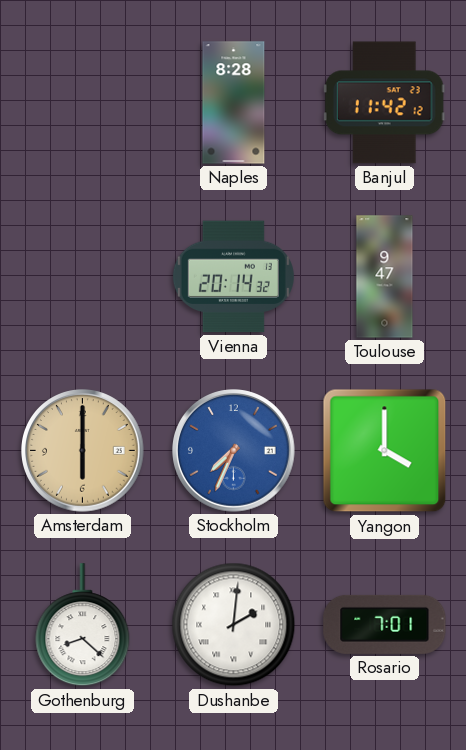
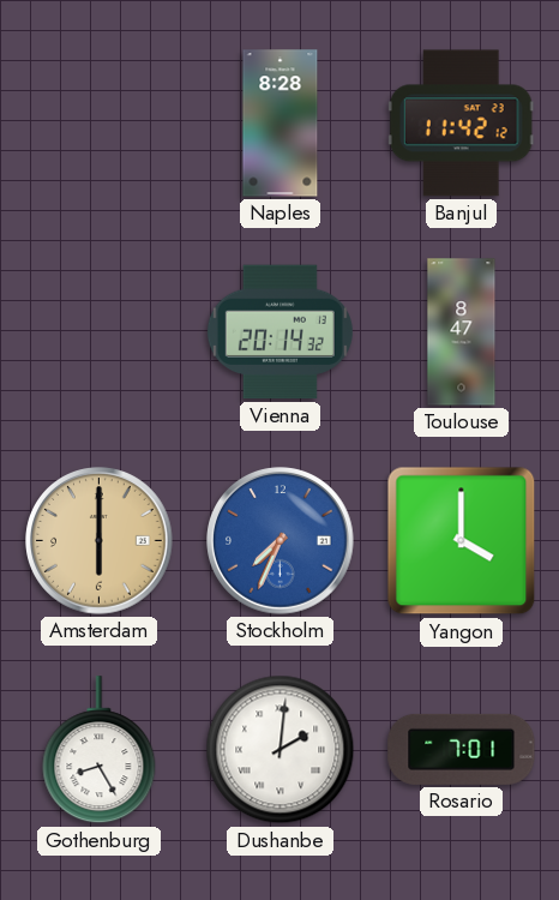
Toulouse: 9:47 -> 8:47
Gothenburg: 8:22 -> 8:25
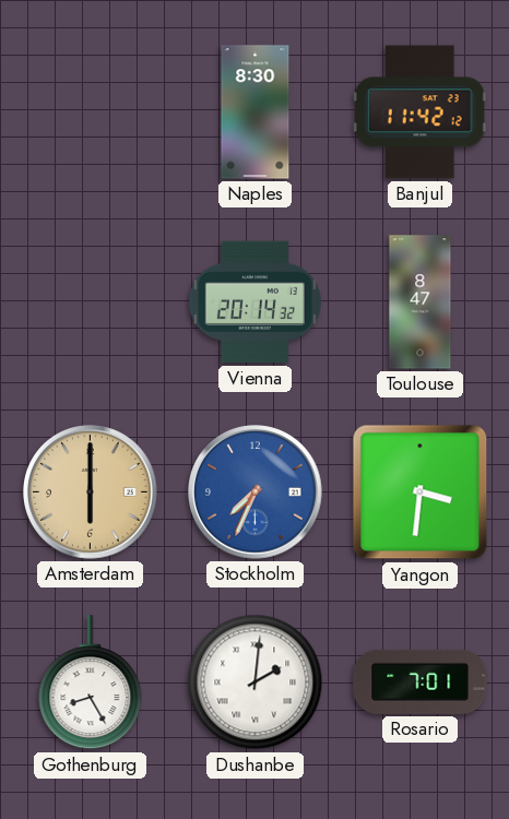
Naples: 8:28 -> 8:30
Yangon: 4:00 -> 3:31
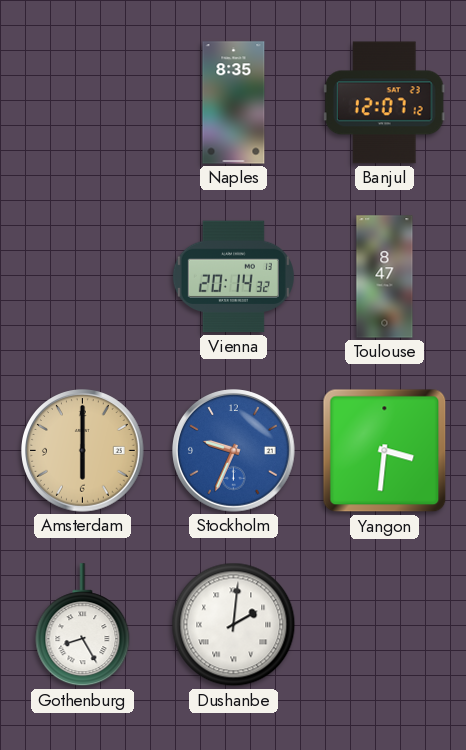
Naples: 8:30 -> 8:35
Banjul: 11:42 -> 12:07
Stockholm: 7:34 -> 9:34
Rosario: 7:01 -> none
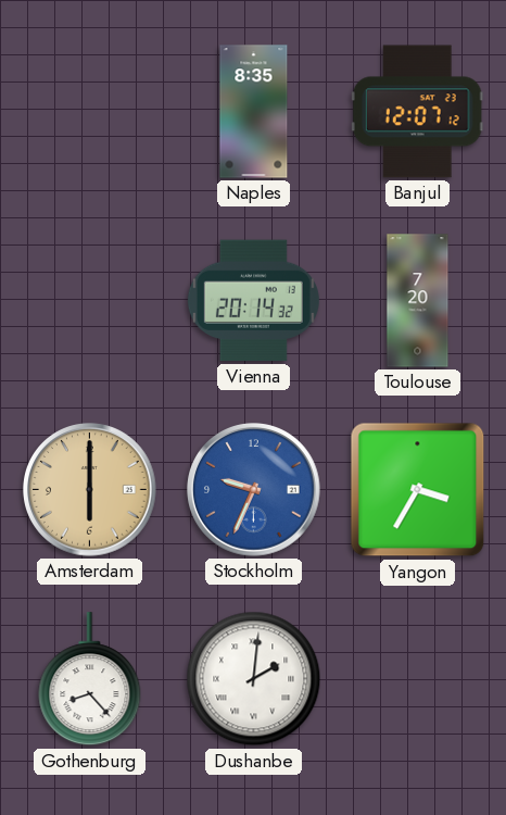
Toulouse: 8:47 -> 7:20
Yangon: 3:31 -> 3:35
Gothenburg: 8:25 -> 8:23
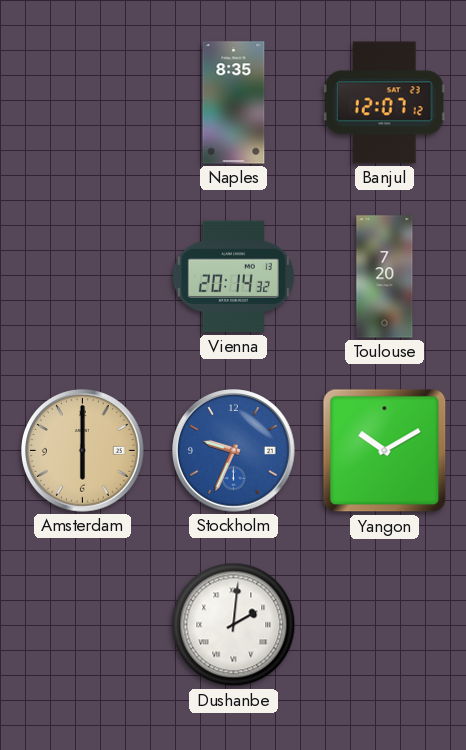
Yangon: 3:35 -> 10:10
Gothenburg: 8:23 -> none
